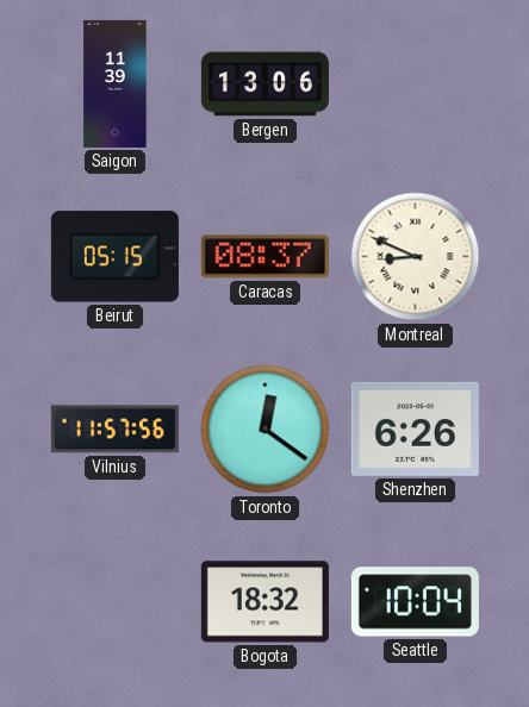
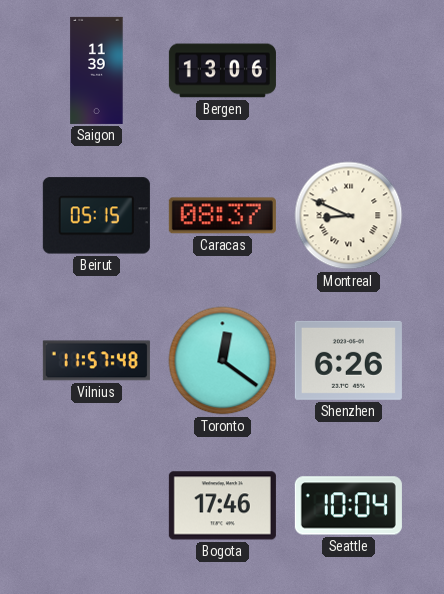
Vilnius: 11:57:56 -> 11:57:48
Bogota: 18:32 -> 17:46
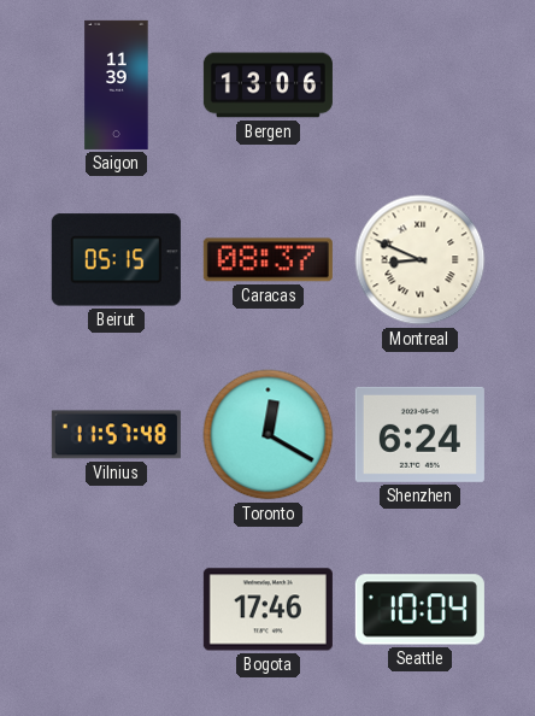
Toronto: 12:21 -> 12:20
Shenzhen: 6:26 -> 6:24
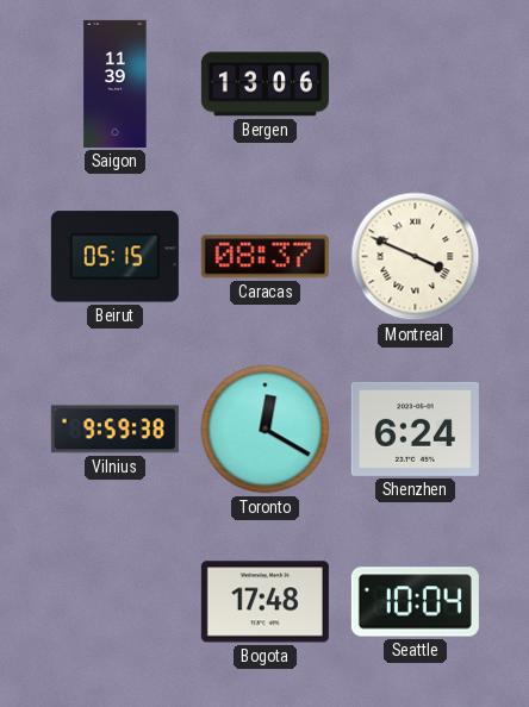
Montreal: 8:49 -> 3:49
Vilnius: 11:57 -> 9:59
Bogota: 17:46 -> 17:48
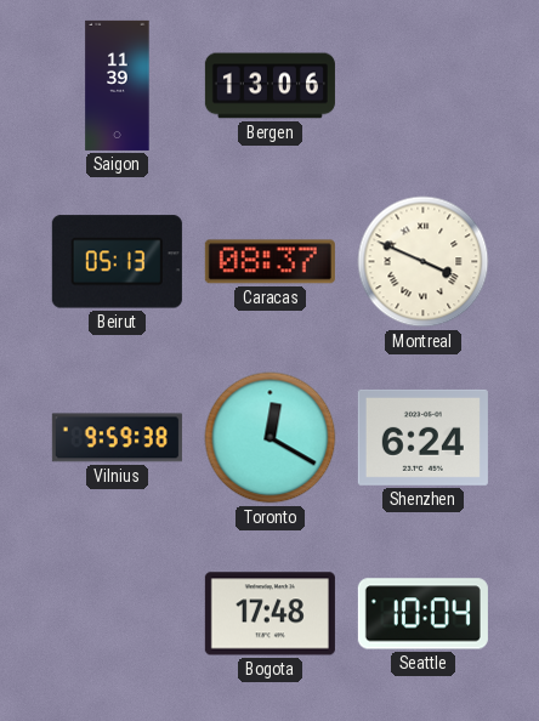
Beirut: 05:15 -> 05:13
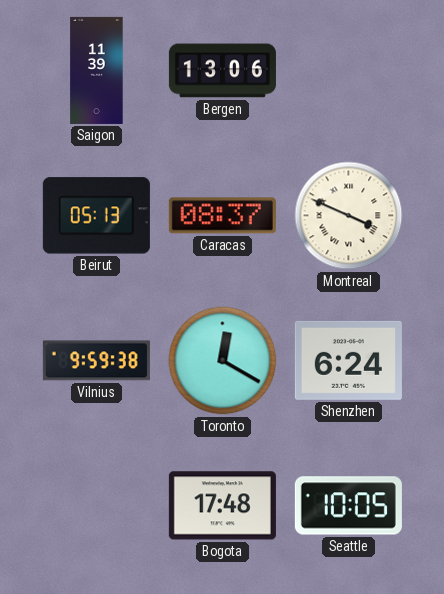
Seattle: 10:04 -> 10:05
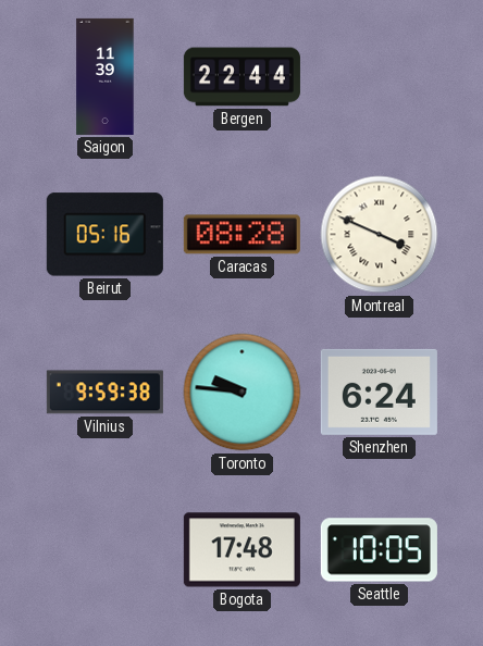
Bergen: 13:06 -> 22:44
Beirut: 05:13 -> 05:16
Caracas: 08:37 -> 08:28
Toronto: 12:20 -> 9:46
